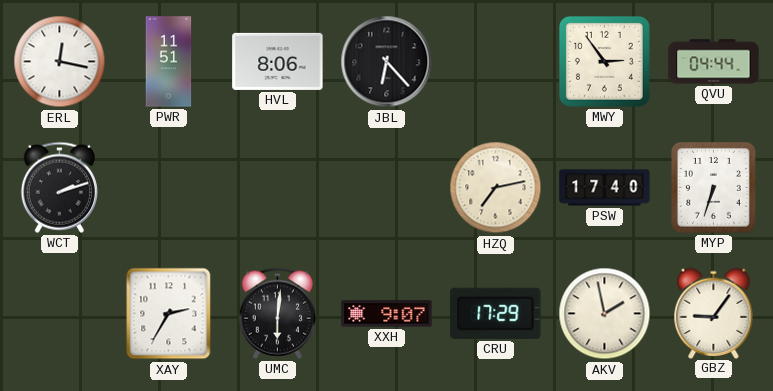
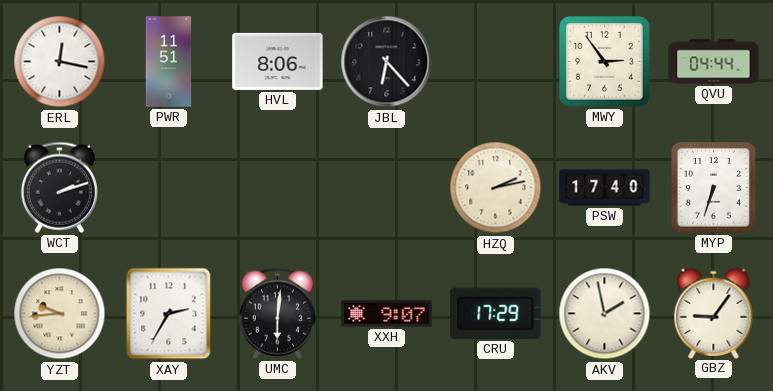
HZQ: 7:13 -> 2:13
YZT: none -> 9:44
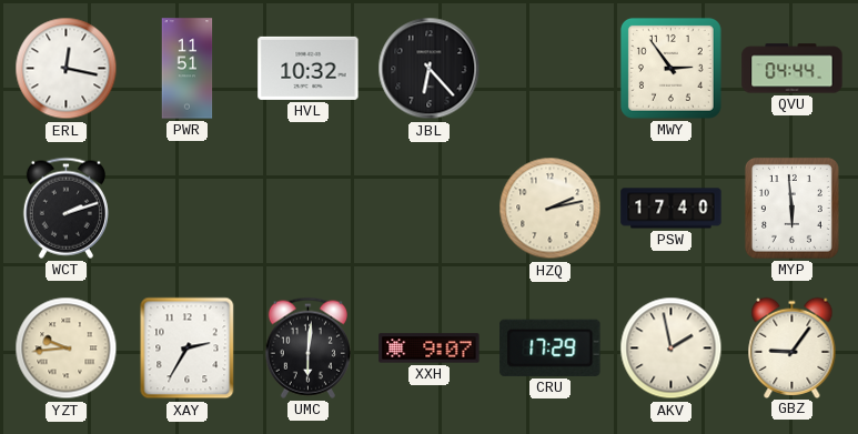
HVL: 8:06 -> 10:32
MYP: 6:33 -> 5:59
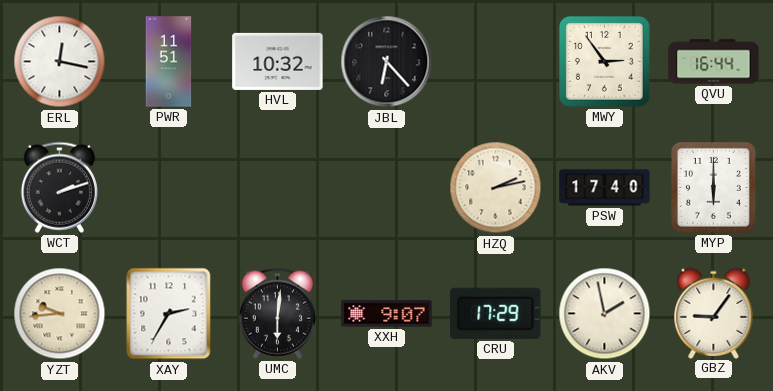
QVU: 04:44 -> 16:44
MYP: 5:59 -> 6:00
